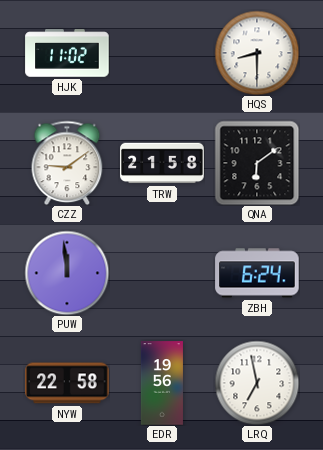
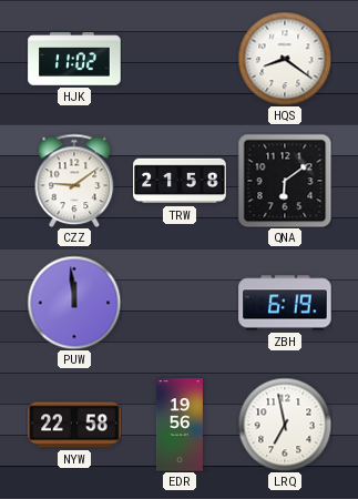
HQS: 8:30 -> 8:21
ZBH: 6:24 -> 6:19
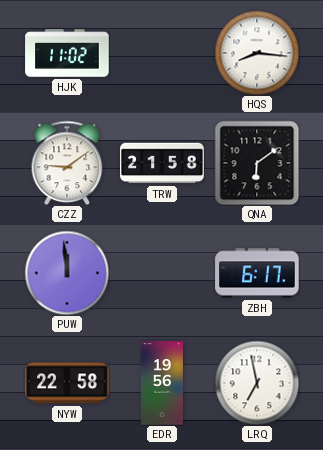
HQS: 8:21 -> 8:16
ZBH: 6:19 -> 6:17
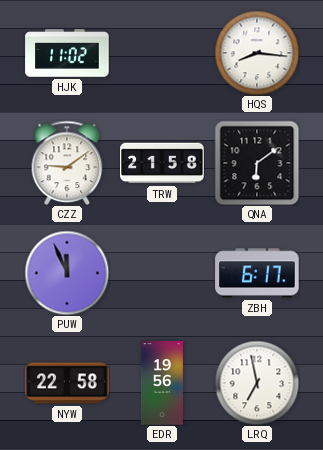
PUW: 11:59 -> 11:56
